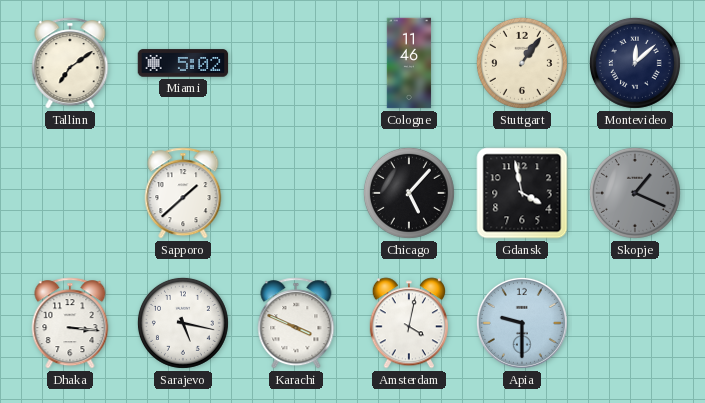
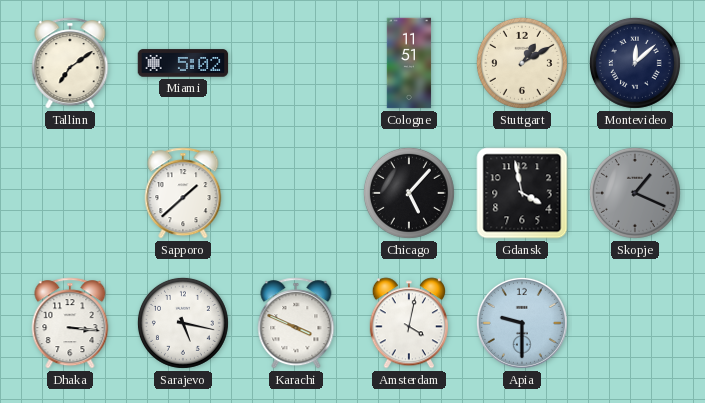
Cologne: 11:46 -> 11:51
Stuttgart: 1:06 -> 1:10
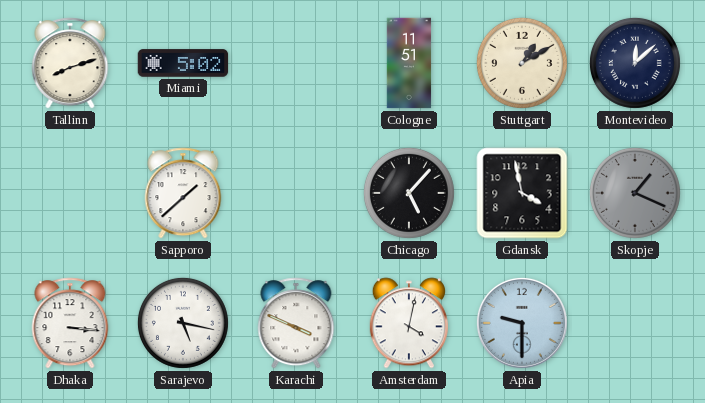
Tallinn: 7:09 -> 8:12
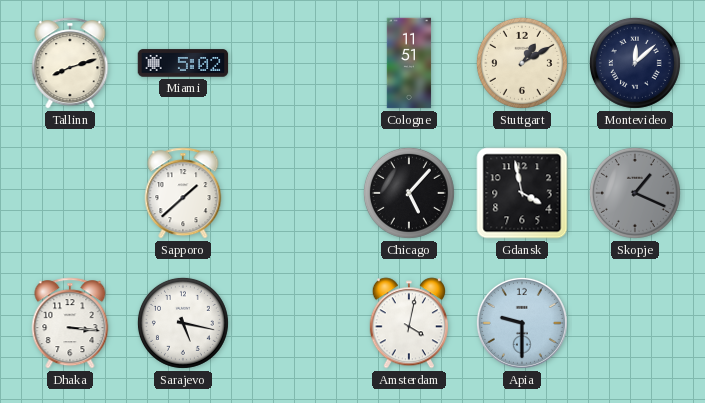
Karachi: 3:49 -> none
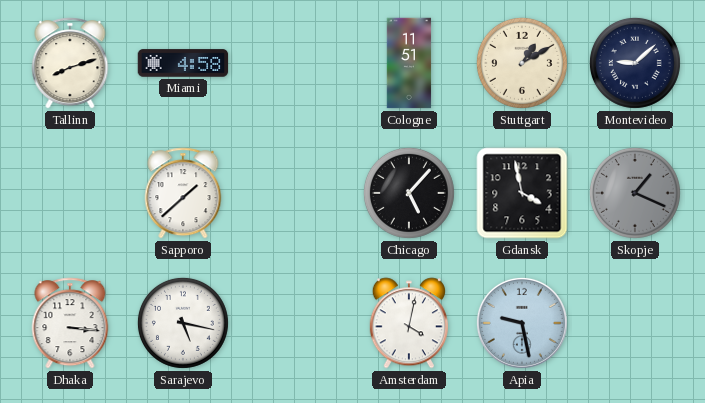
Miami: 5:02 -> 4:58
Montevideo: 12:08 -> 9:08
Apia: 9:30 -> 9:28
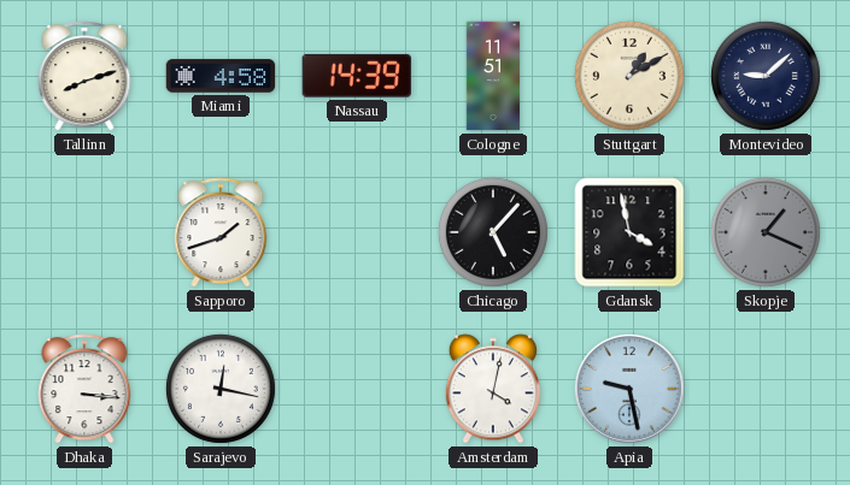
Nassau: none -> 14:39
Sapporo: 1:38 -> 1:42
Sarajevo: 5:17 -> 12:17
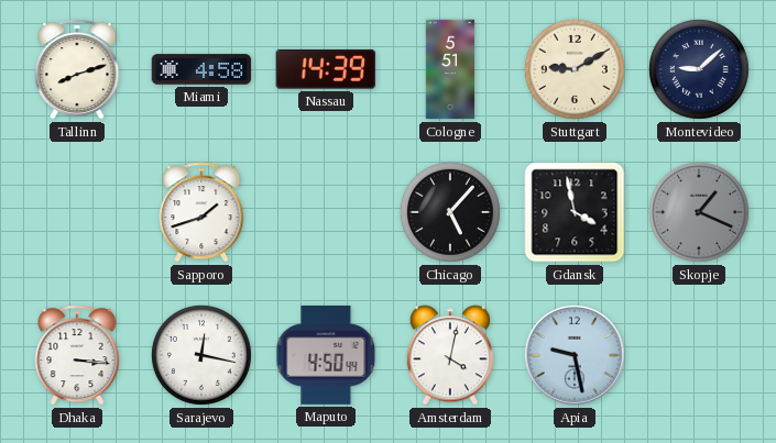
Cologne: 11:51 -> 5:51
Stuttgart: 1:10 -> 9:10
Maputo: none -> 4:50
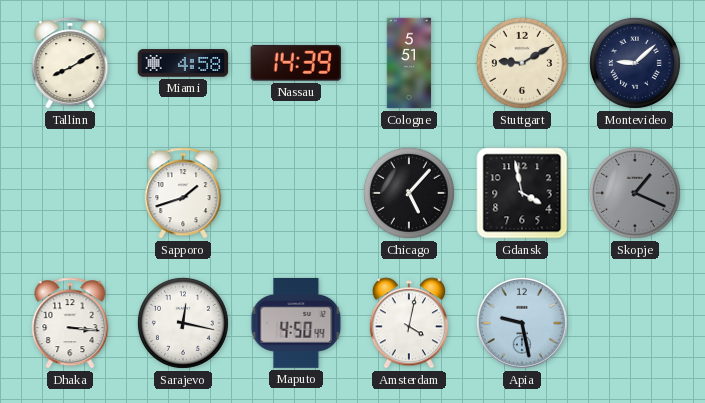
Tallinn: 8:12 -> 8:10
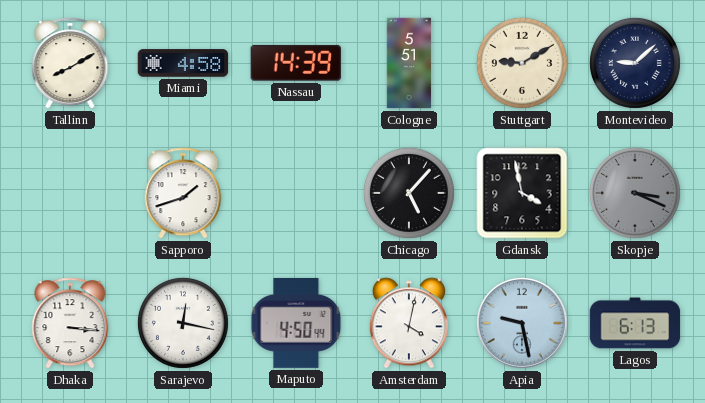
Skopje: 1:19 -> 3:19
Lagos: none -> 6:13
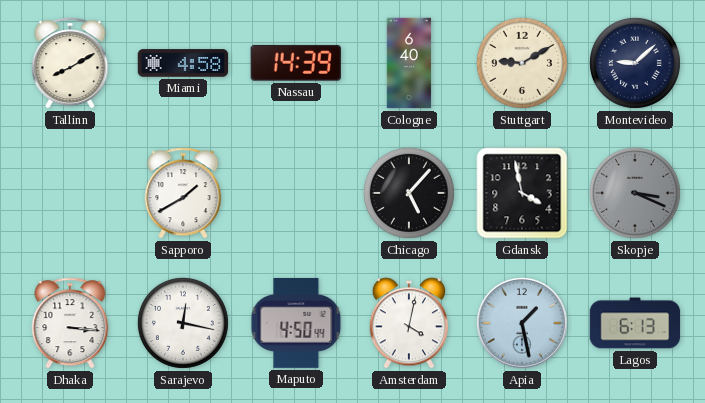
Cologne: 5:51 -> 6:40
Sapporo: 1:42 -> 1:40
Apia: 9:28 -> 1:28
